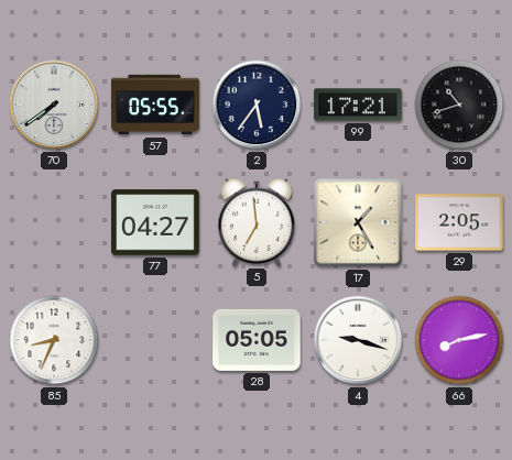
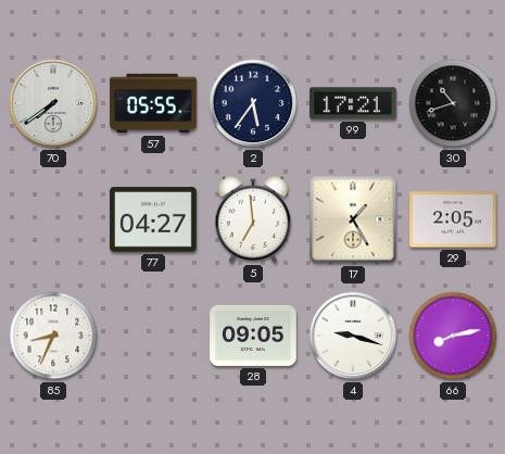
28: 05:05 -> 09:05
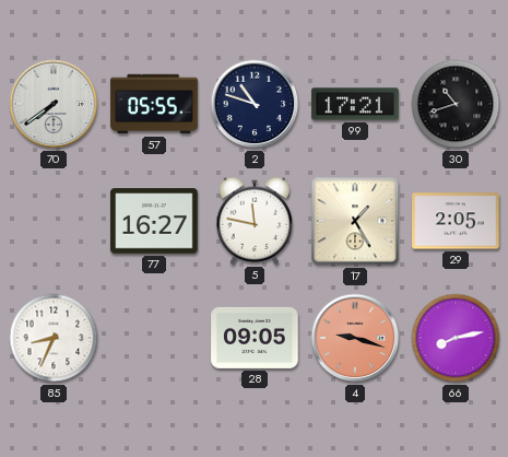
2: 5:36 -> 10:48
77: 04:27 -> 16:27
5: 6:59 -> 11:47
4 dial: white -> salmon
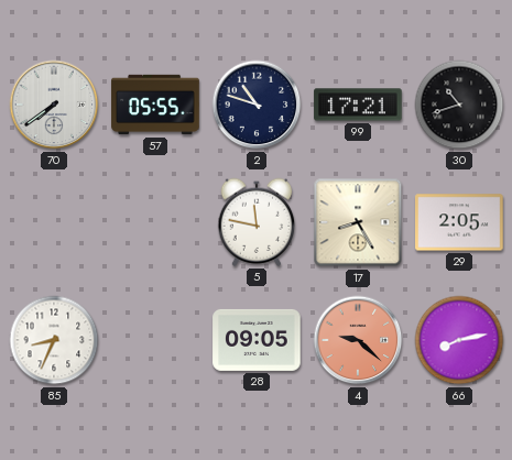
77: 16:27 -> none
17: 1:25 -> 8:25
4: 9:18 -> 9:22
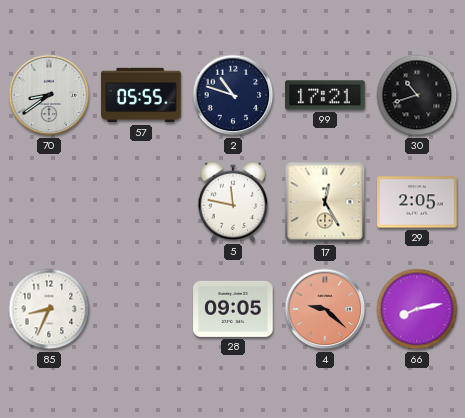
70: 7:39 -> 8:39
17: 8:25 -> 12:25
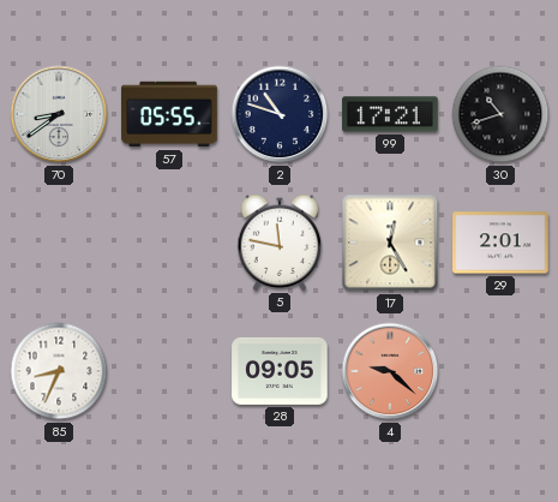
29: 2:05 -> 2:01
66: 8:13 -> none
